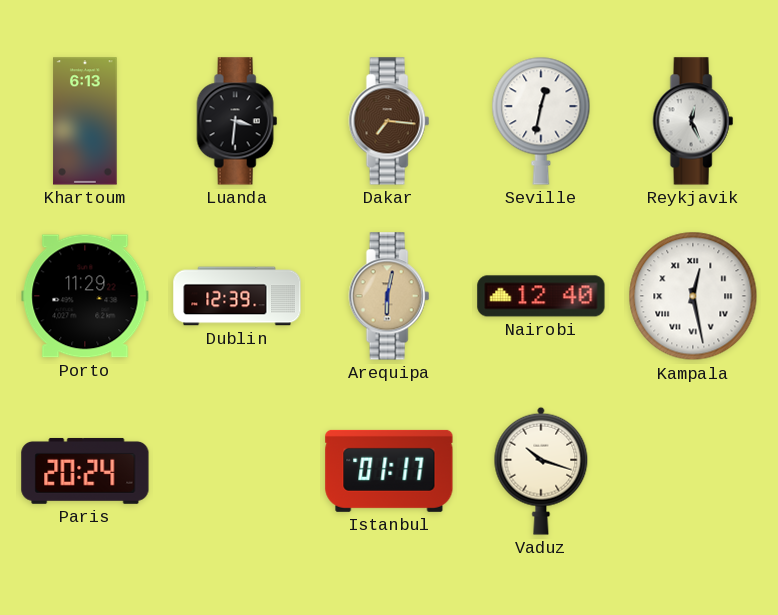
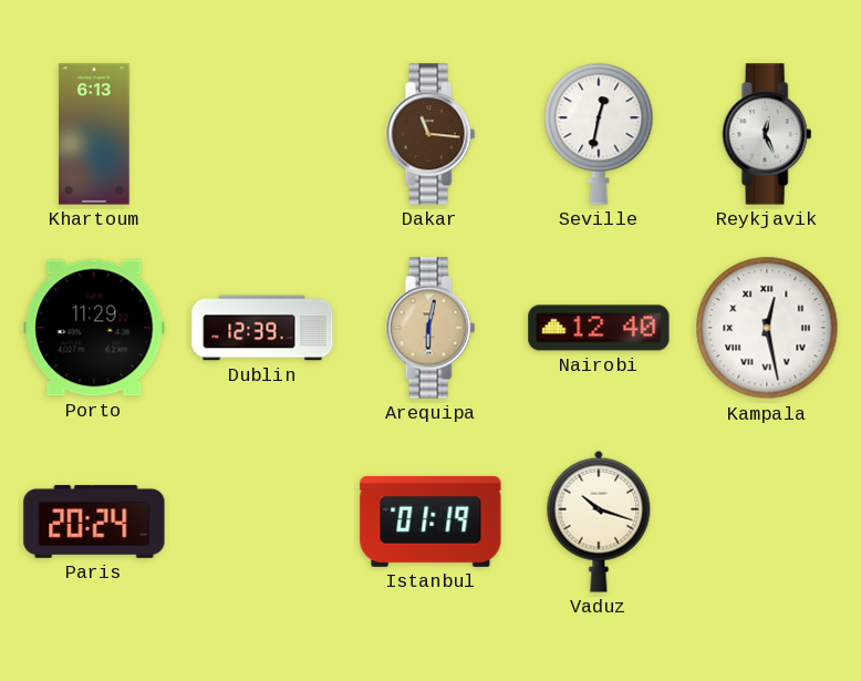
Luanda: 3:31 -> none
Dakar: 7:16 -> 11:16
Istanbul: 01:17 -> 01:19
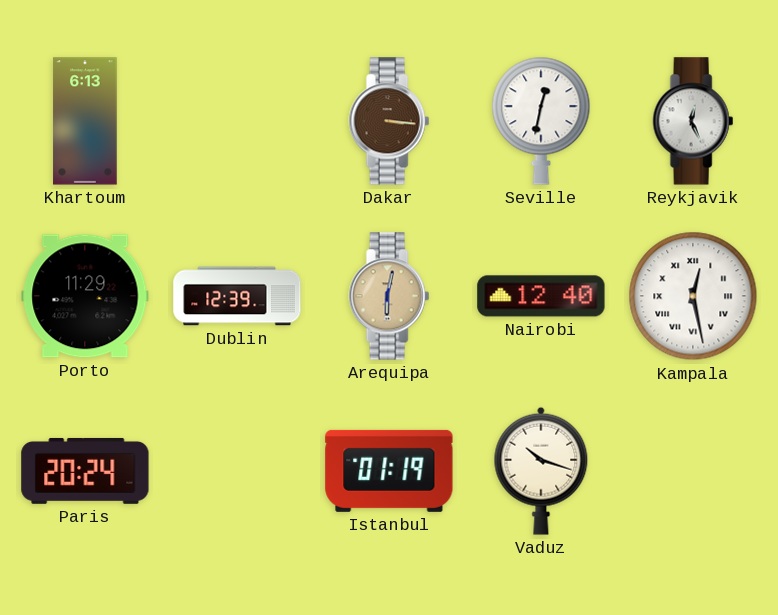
Dakar: 11:16 -> 3:16
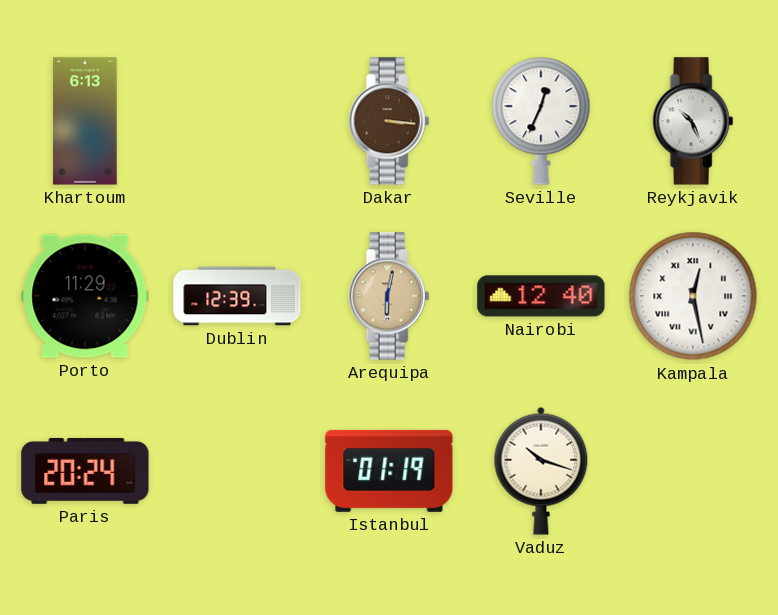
Seville: 12:32 -> 12:34
Reykjavik: 12:26 -> 10:26
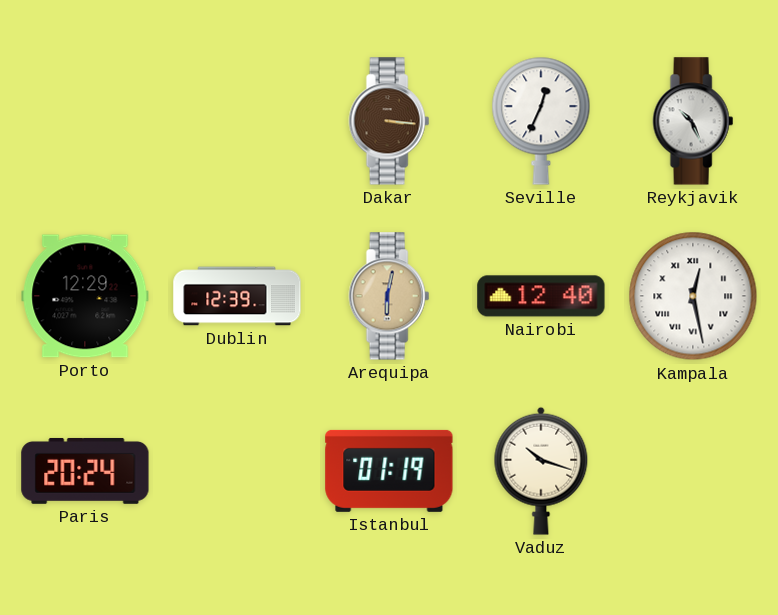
Khartoum: 6:13 -> none
Porto: 11:29 -> 12:29
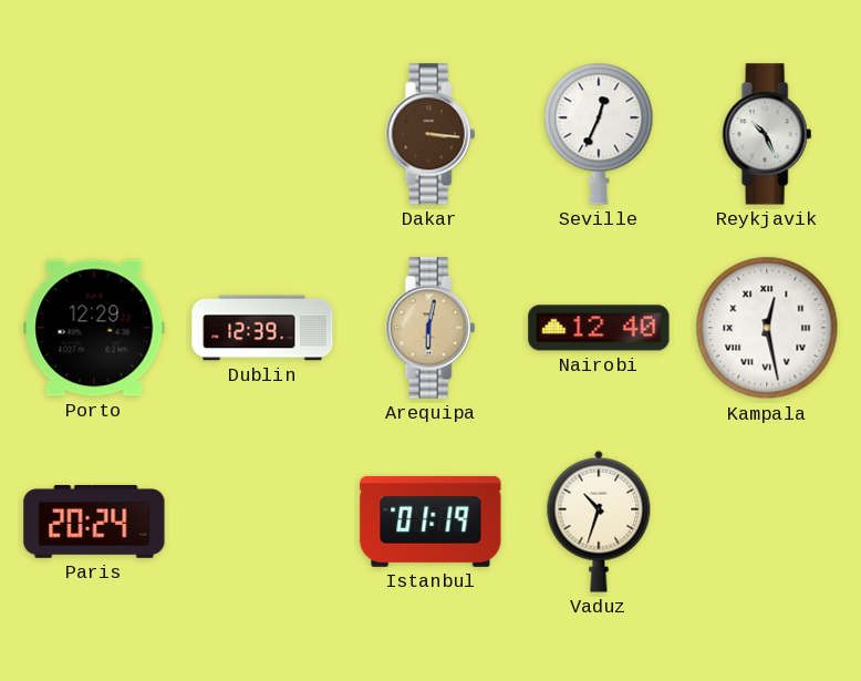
Vaduz: 10:18 -> 10:33
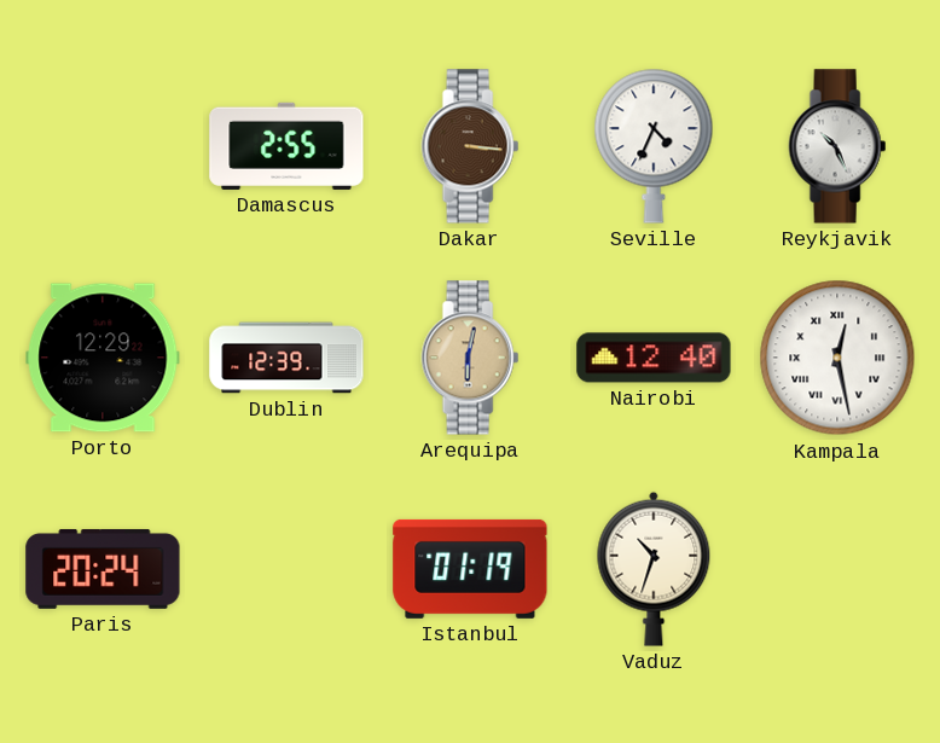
Damascus: none -> 2:55
Seville: 12:34 -> 4:34
